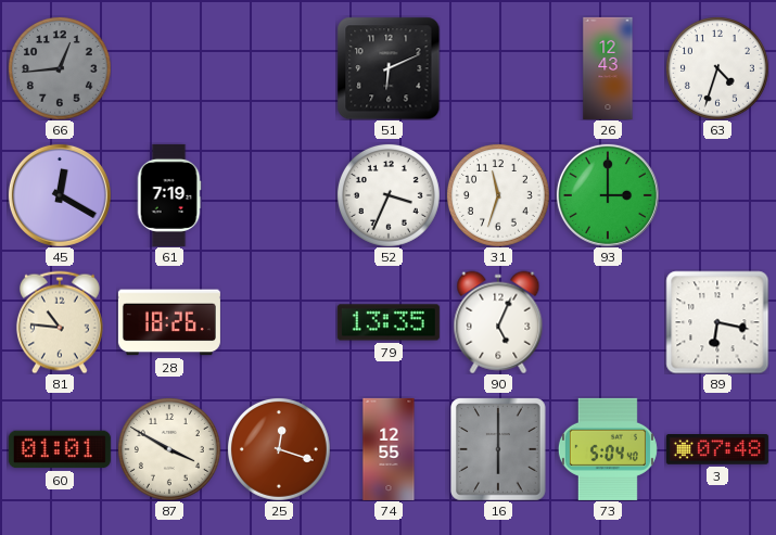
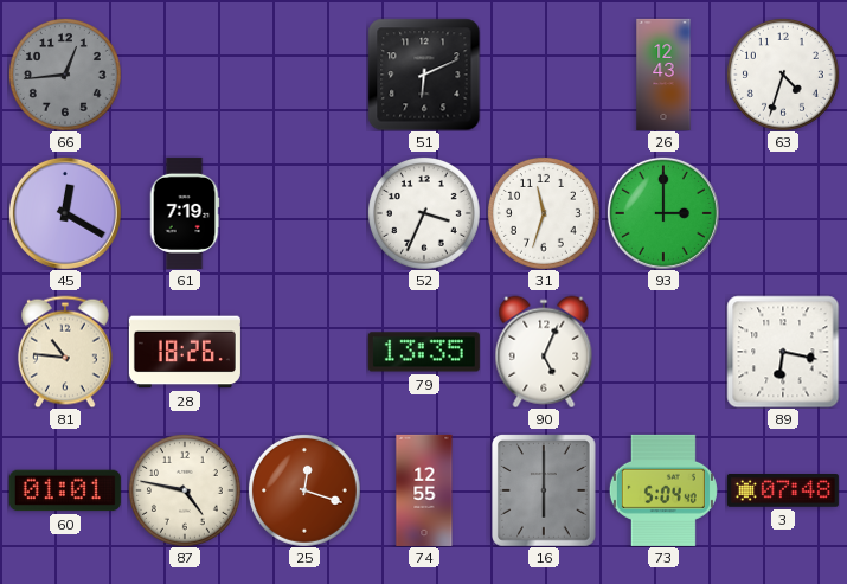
87: 3:50 -> 4:47
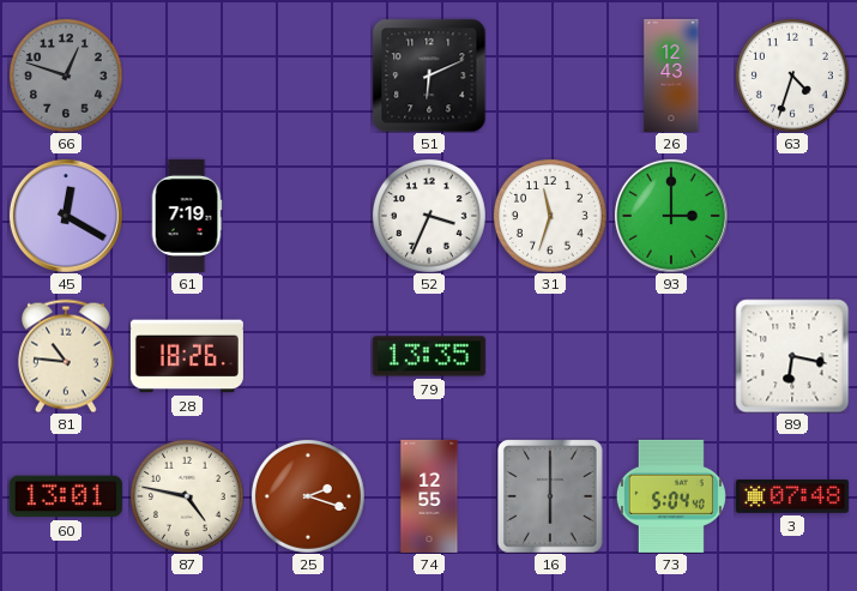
66: 12:44 -> 12:48
90: 5:04 -> none
60: 01:01 -> 13:01
25: 12:18 -> 2:18
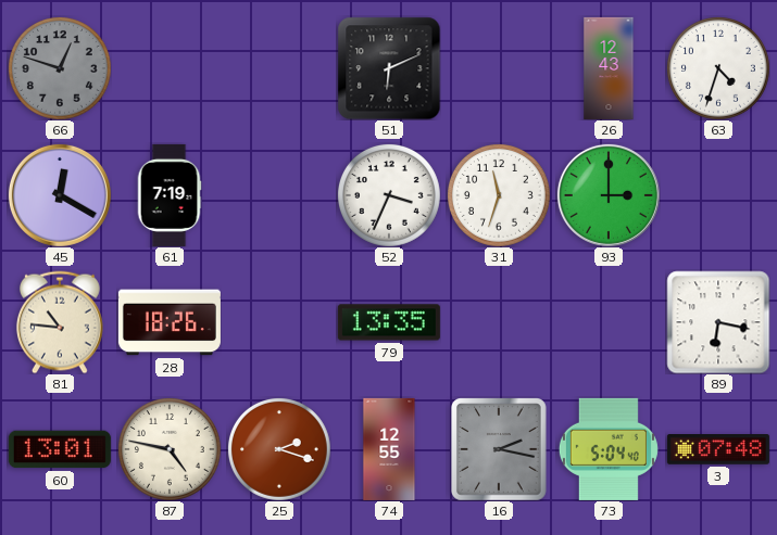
16: 6:00 -> 2:17
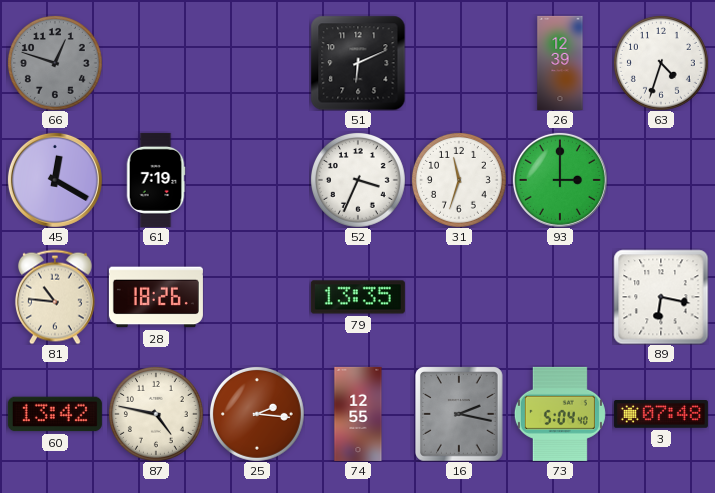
26: 12:43 -> 12:39
60: 13:01 -> 13:42
25: 2:18 -> 2:16
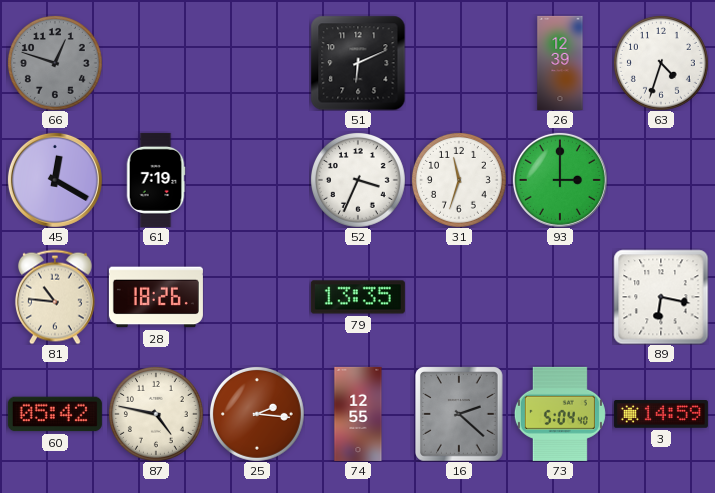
60: 13:42 -> 05:42
16: 2:17 -> 2:22
3: 07:48 -> 14:59
